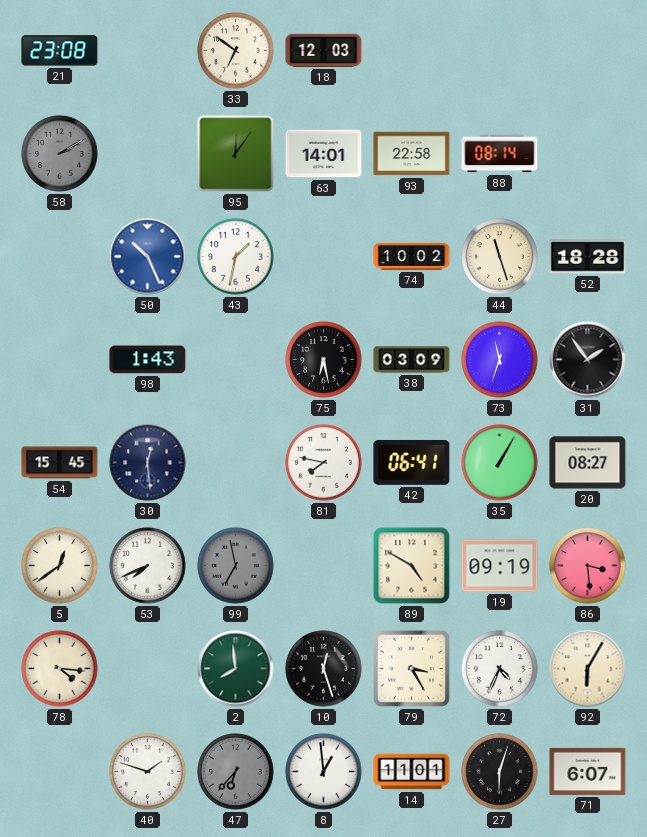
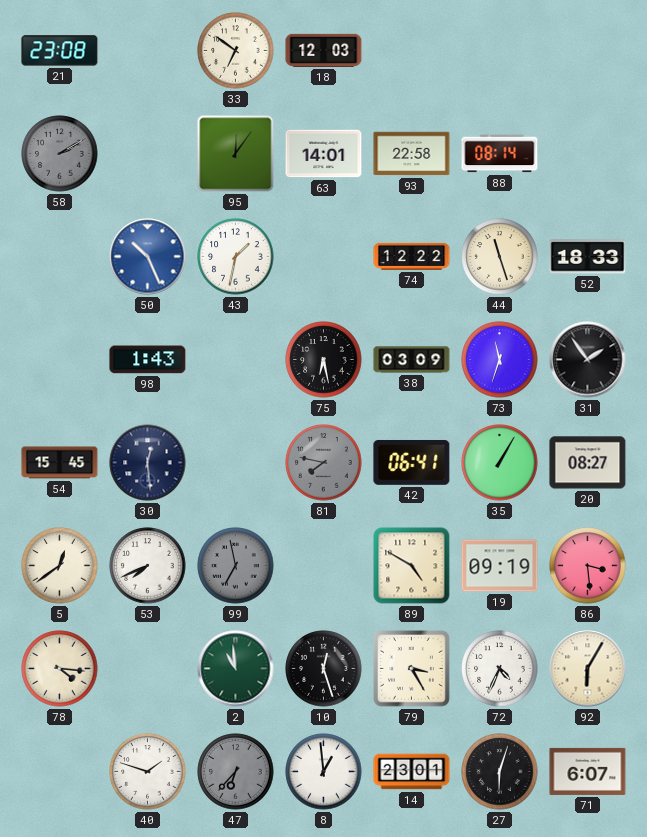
74: 10:02 -> 12:22
52: 18:28 -> 18:33
81 dial: white -> grey
2: 7:59 -> 10:59
14: 11:01 -> 23:01
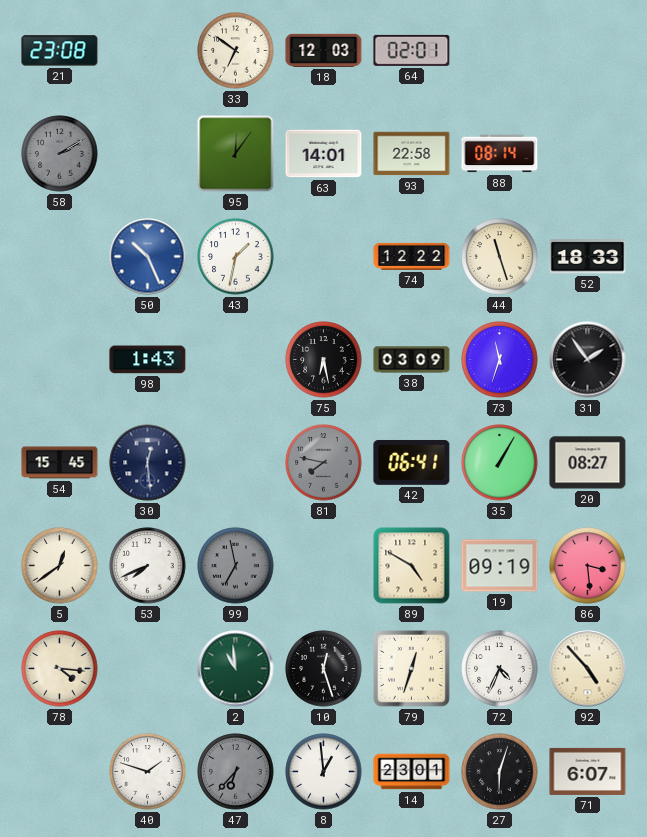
64: none -> 02:01
79: 3:25 -> 12:33
92: 6:05 -> 4:53
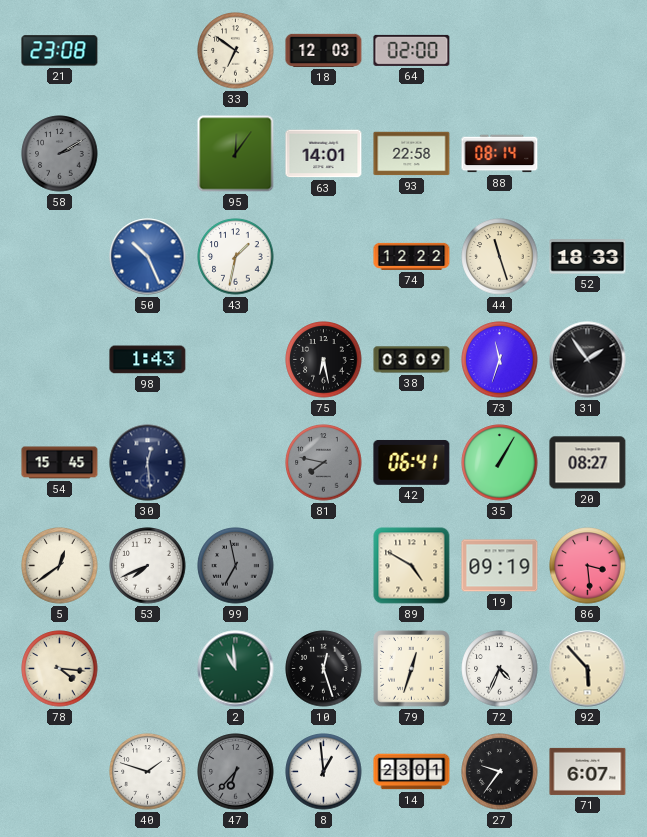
64: 02:01 -> 02:00
92: 4:53 -> 5:53
27: 6:03 -> 9:36
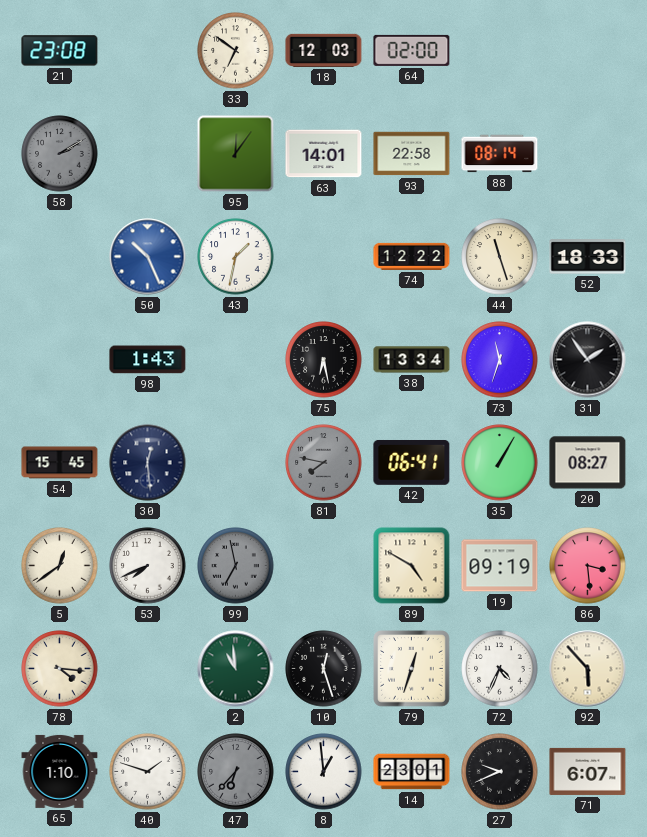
38: 03:09 -> 13:34
65: none -> 1:10
27: 9:36 -> 9:41
